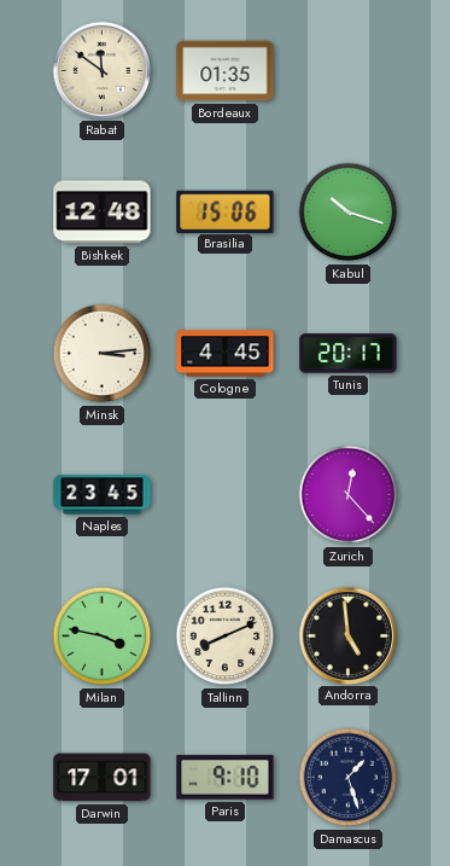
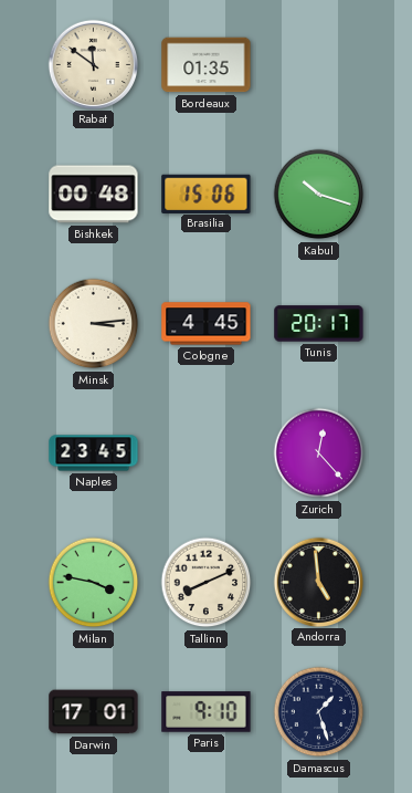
Bishkek: 12:48 -> 00:48
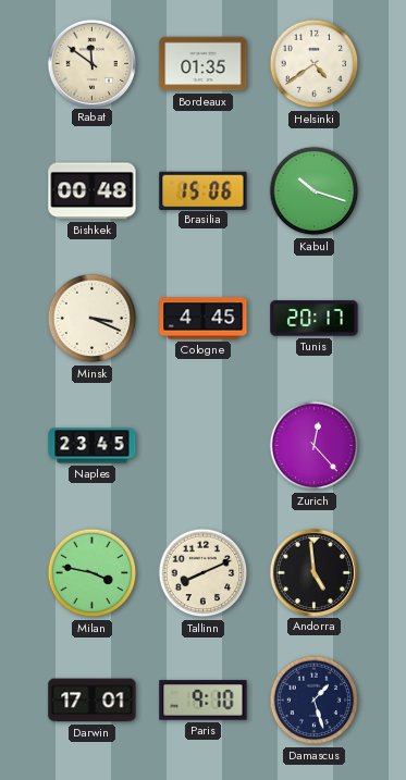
Helsinki: none -> 4:39
Minsk: 3:14 -> 3:19
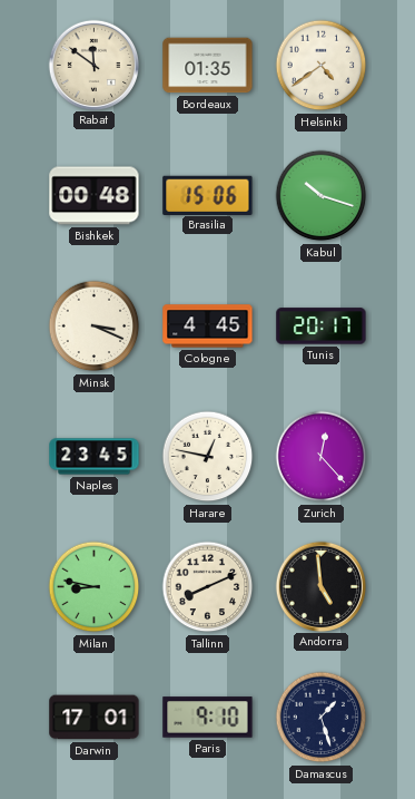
Harare: none -> 12:47
Milan: 3:47 -> 8:47
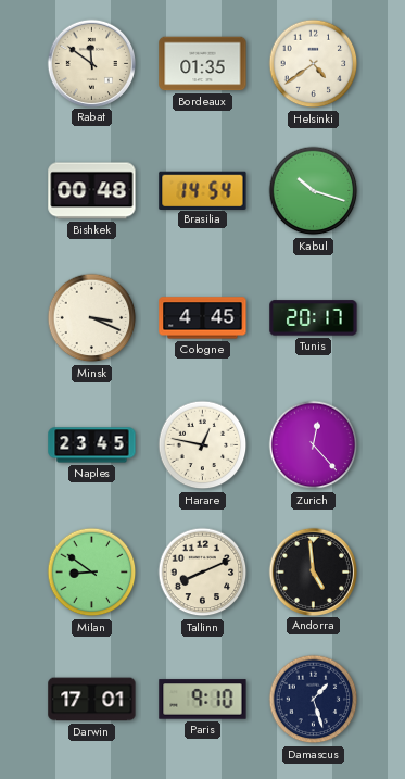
Brasilia: 15:06 -> 14:54
Milan: 8:47 -> 8:51
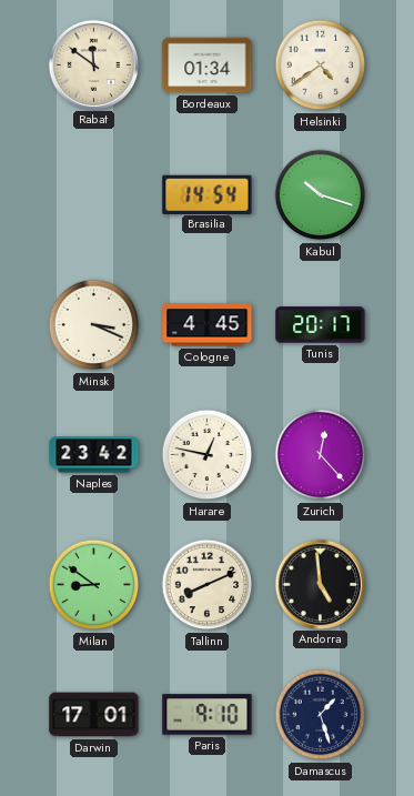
Bordeaux: 01:35 -> 01:34
Bishkek: 00:48 -> none
Naples: 23:45 -> 23:42
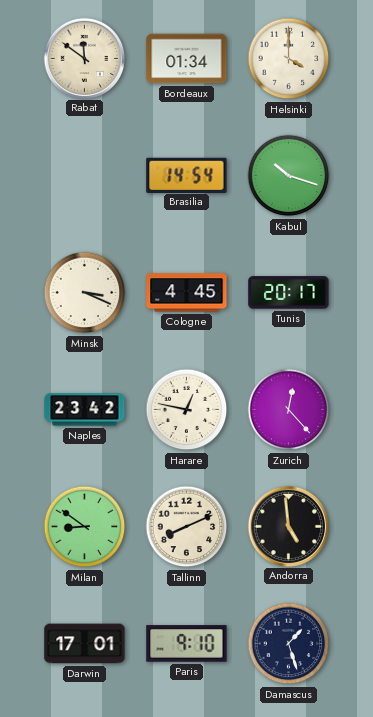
Helsinki: 4:39 -> 4:00
